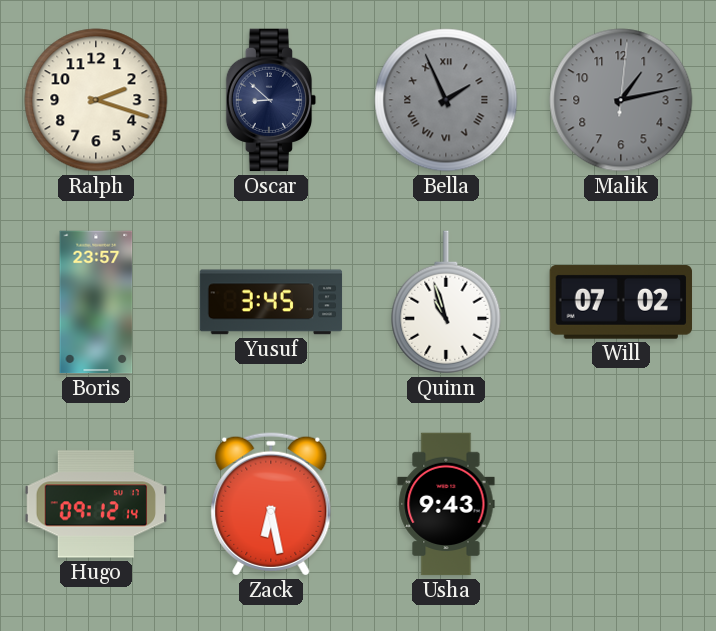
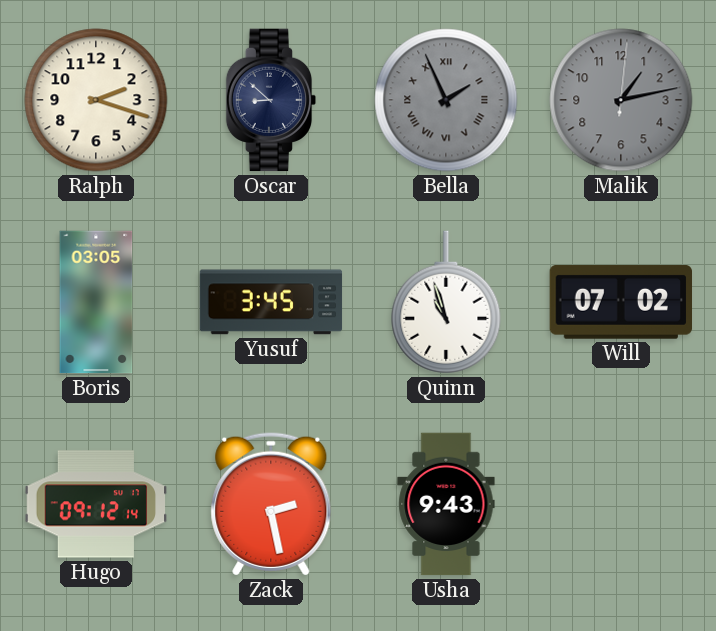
Boris: 23:57 -> 03:05
Zack: 6:28 -> 2:28
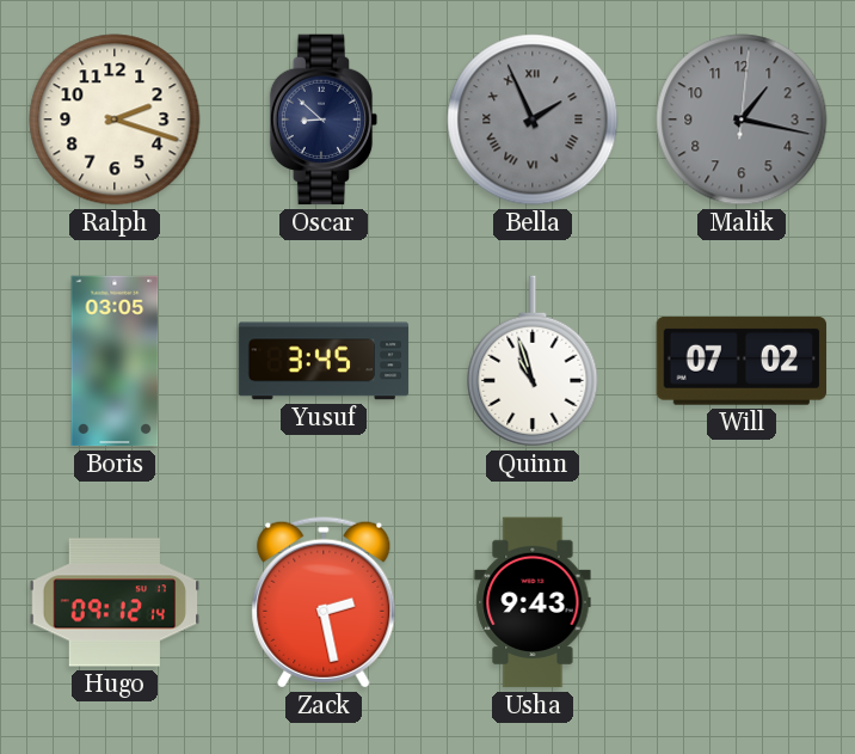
Malik: 1:13 -> 1:17
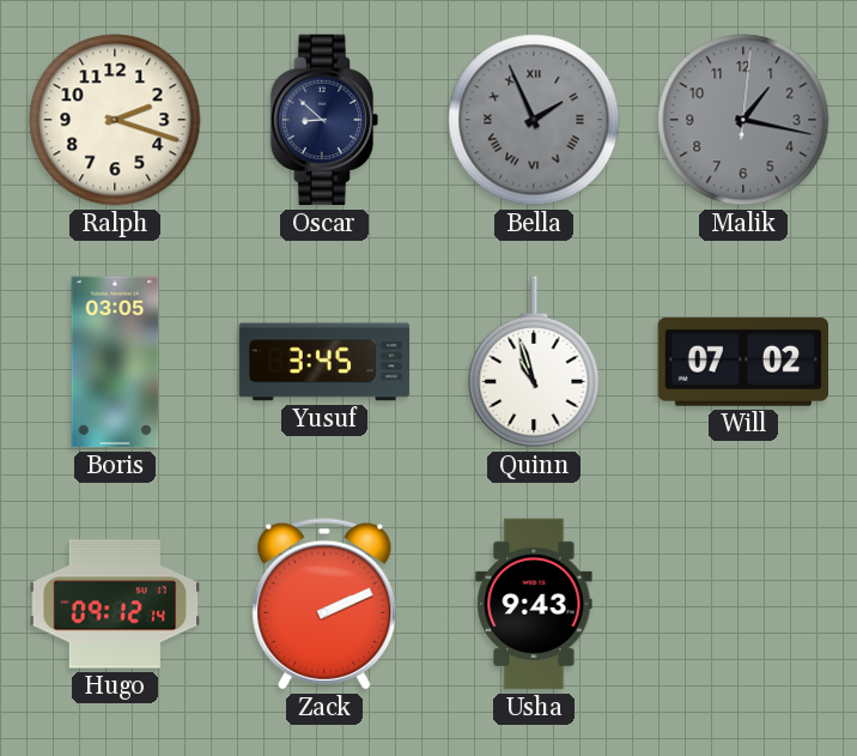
Zack: 2:28 -> 2:11
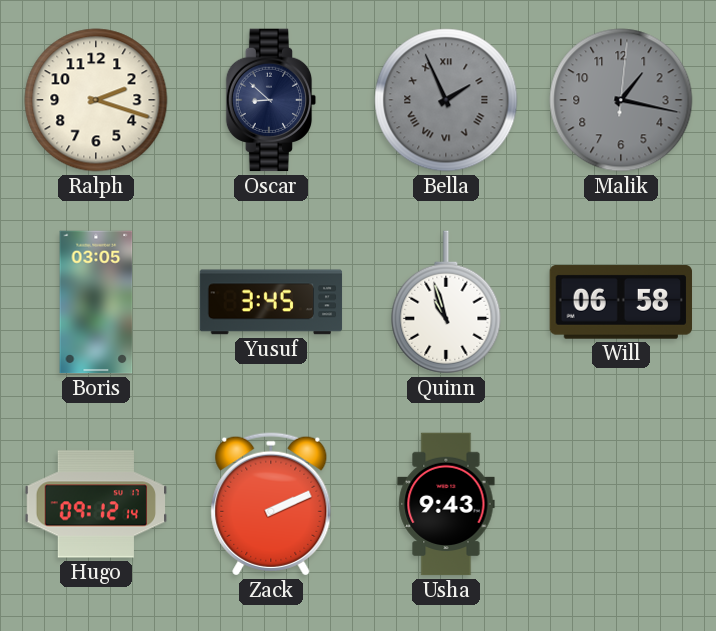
Will: 07:02 -> 06:58
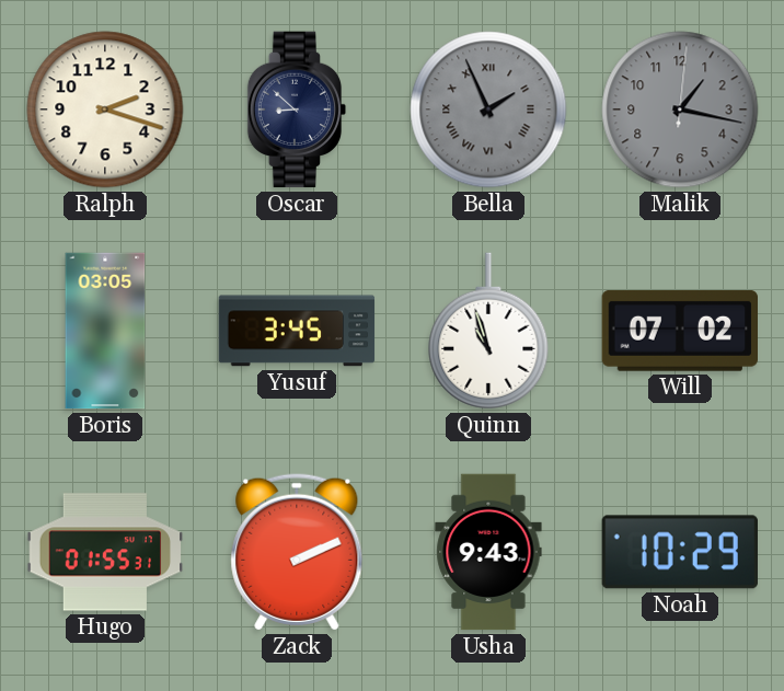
Will: 06:58 -> 07:02
Hugo: 09:12 -> 01:55
Noah: none -> 10:29
